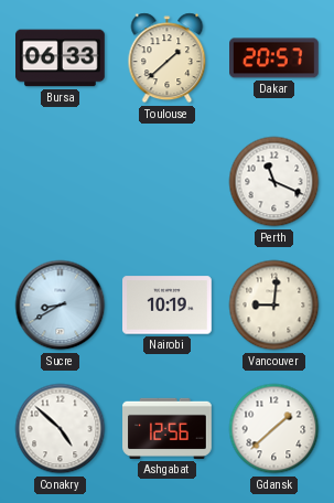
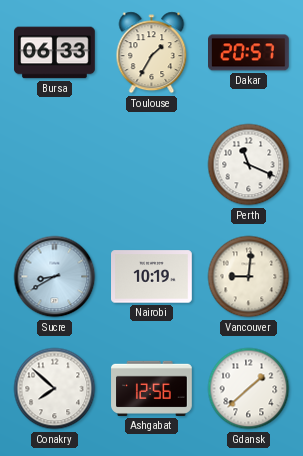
Toulouse: 1:38 -> 1:35
Conakry: 4:52 -> 7:52
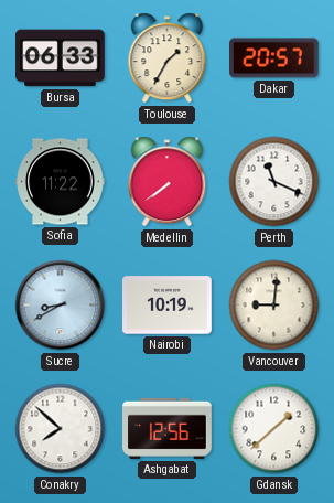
Sofia: none -> 11:22
Medellin: none -> 7:39
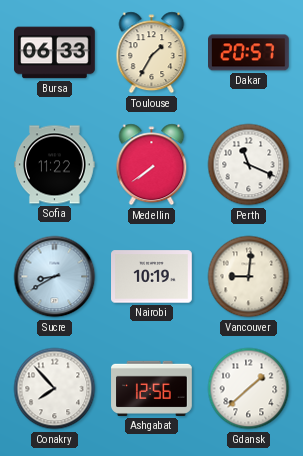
Conakry: 7:52 -> 7:53
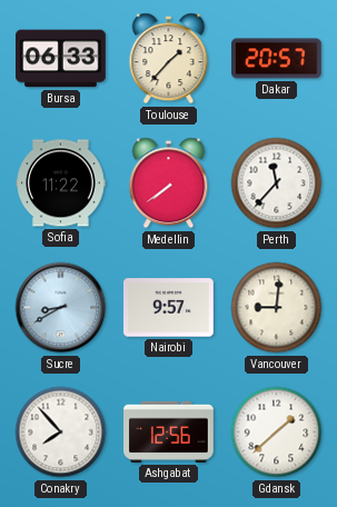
Toulouse: 1:35 -> 1:37
Perth: 11:19 -> 11:37
Nairobi: 10:19 -> 9:57
